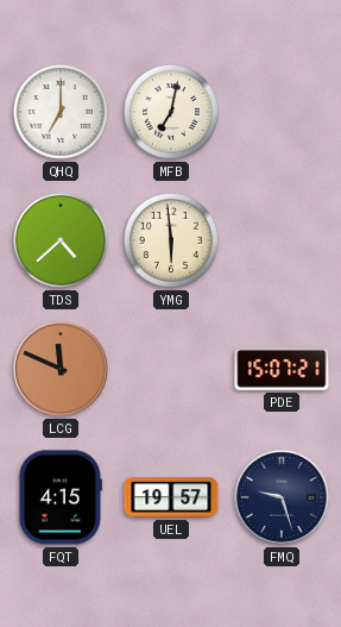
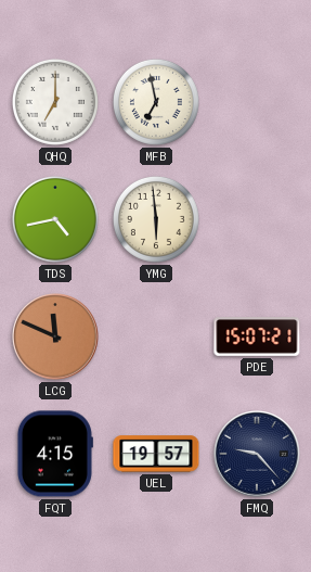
MFB: 7:02 -> 6:58
TDS: 4:38 -> 4:43
FMQ: 9:27 -> 9:23
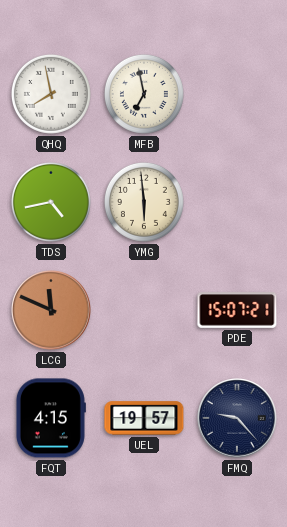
QHQ: 7:00 -> 7:58
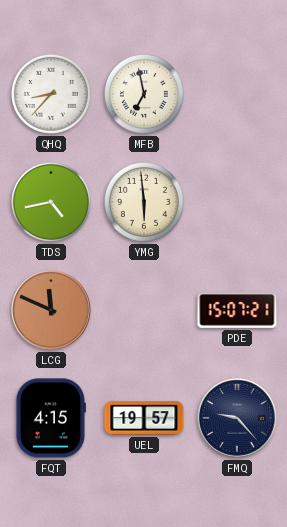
QHQ: 7:58 -> 8:37
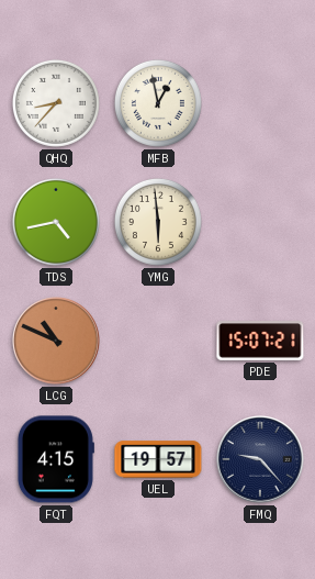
MFB: 6:58 -> 12:58
LCG: 11:49 -> 10:49
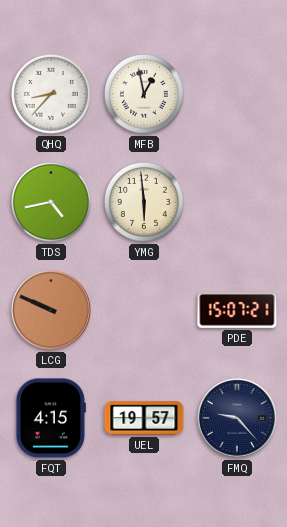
LCG: 10:49 -> 9:49
